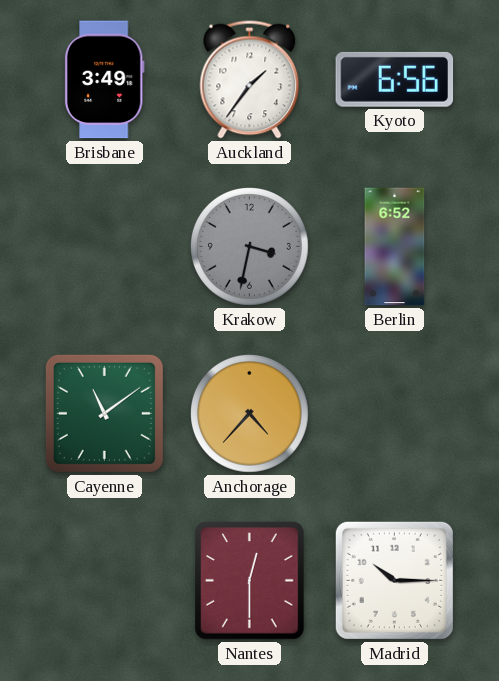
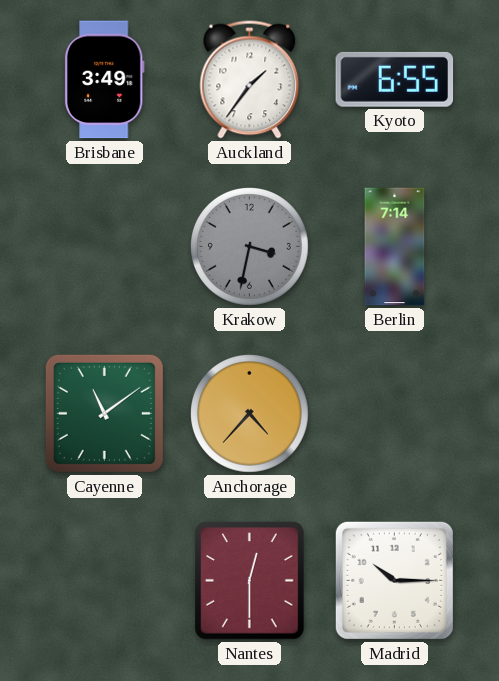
Kyoto: 6:56 -> 6:55
Berlin: 6:52 -> 7:14
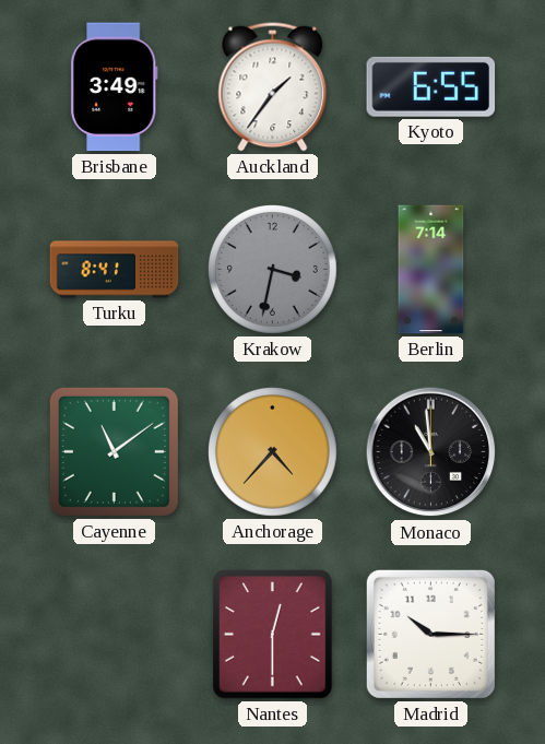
Turku: none -> 8:41
Monaco: none -> 10:59
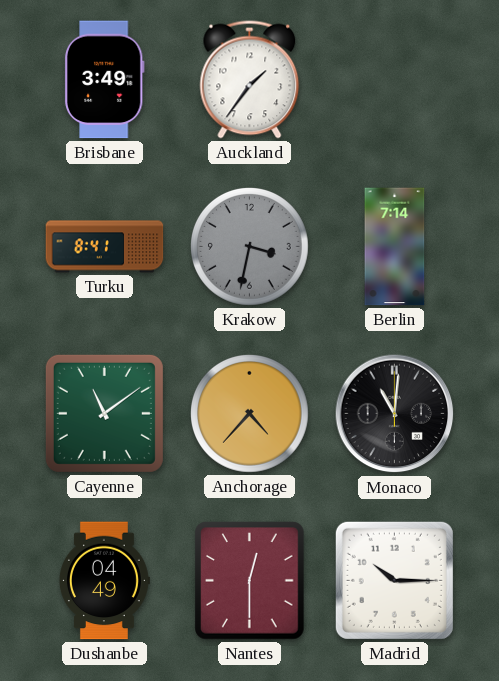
Kyoto: 6:55 -> none
Monaco: 10:59 -> 11:01
Dushanbe: none -> 04:49
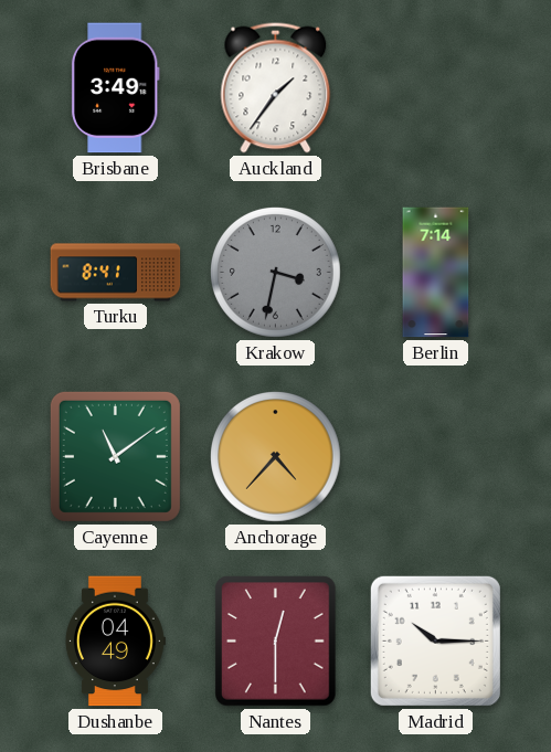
Monaco: 11:01 -> none
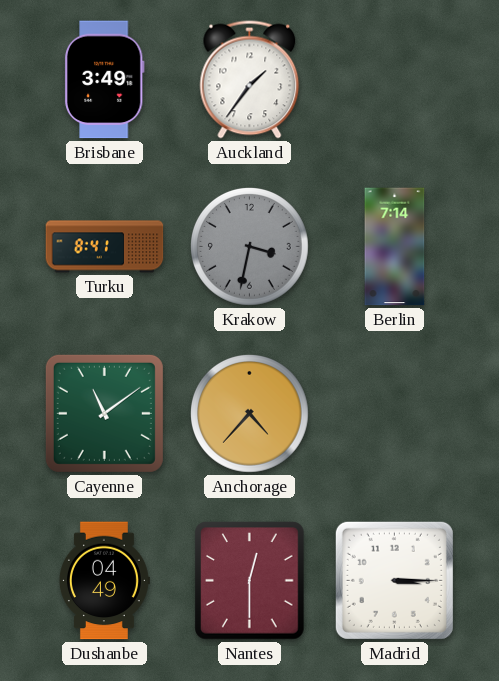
Madrid: 10:15 -> 3:15
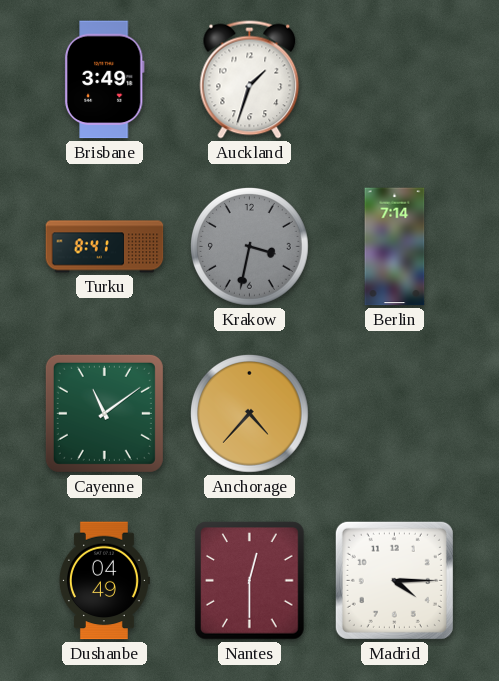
Auckland: 1:36 -> 1:33
Madrid: 3:15 -> 4:15
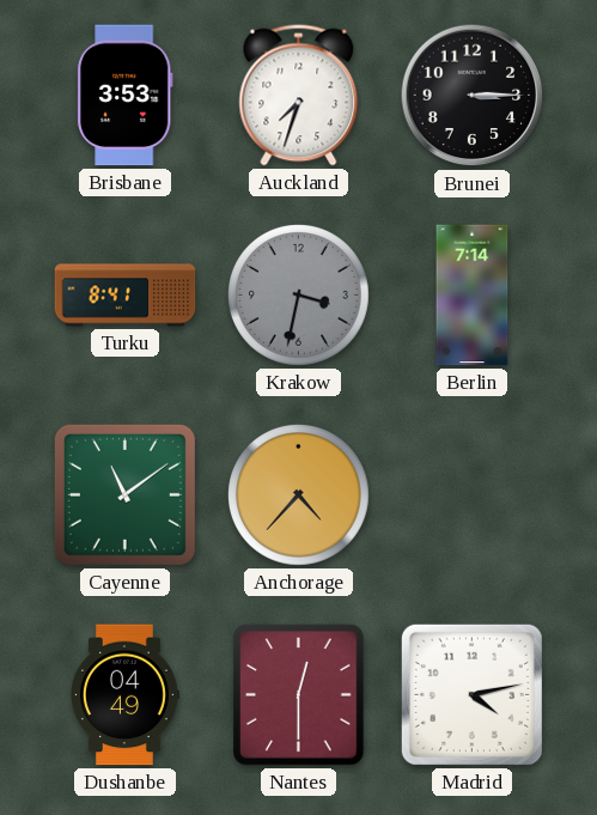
Brisbane: 3:49 -> 3:53
Auckland: 1:33 -> 7:33
Brunei: none -> 3:15
Madrid: 4:15 -> 4:13
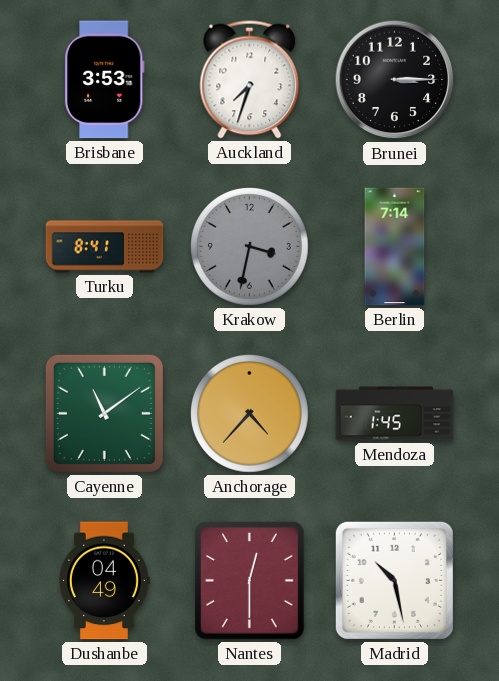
Mendoza: none -> 1:45
Madrid: 4:13 -> 10:28
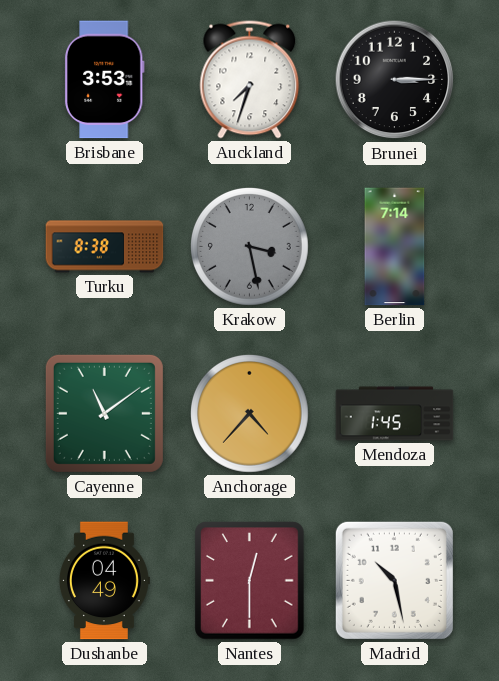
Turku: 8:41 -> 8:38
Krakow: 3:32 -> 3:28
